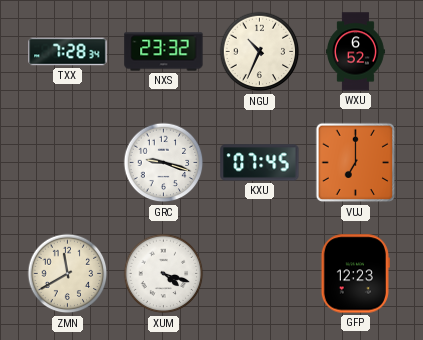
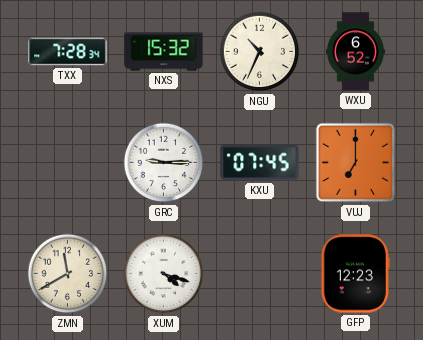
NXS: 23:32 -> 15:32
GRC: 9:18 -> 9:15
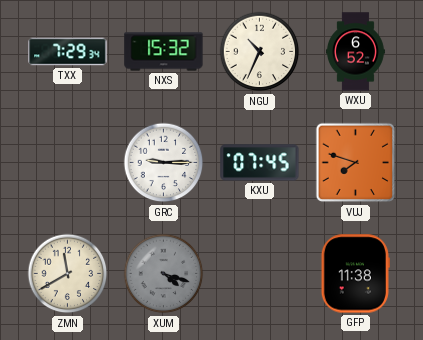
TXX: 7:28 -> 7:29
VUJ: 7:00 -> 7:48
XUM dial: white -> grey
GFP: 12:23 -> 11:38
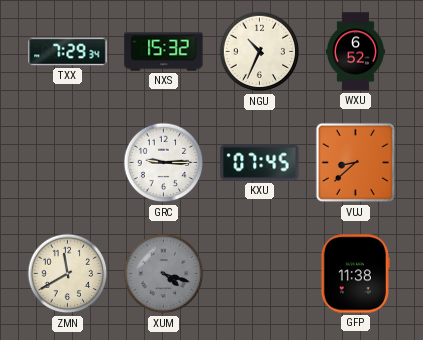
VUJ: 7:48 -> 8:38
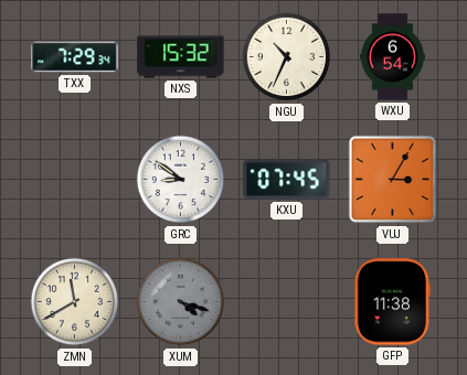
WXU: 6:52 -> 6:54
GRC: 9:15 -> 8:51
VUJ: 8:38 -> 3:05
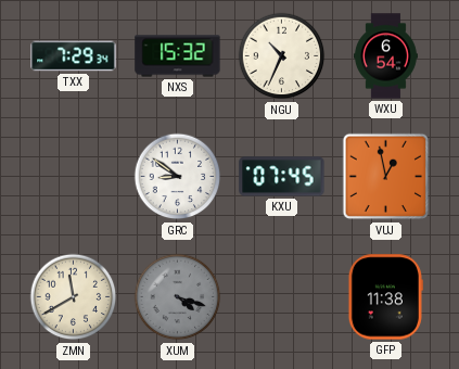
VUJ: 3:05 -> 12:58
